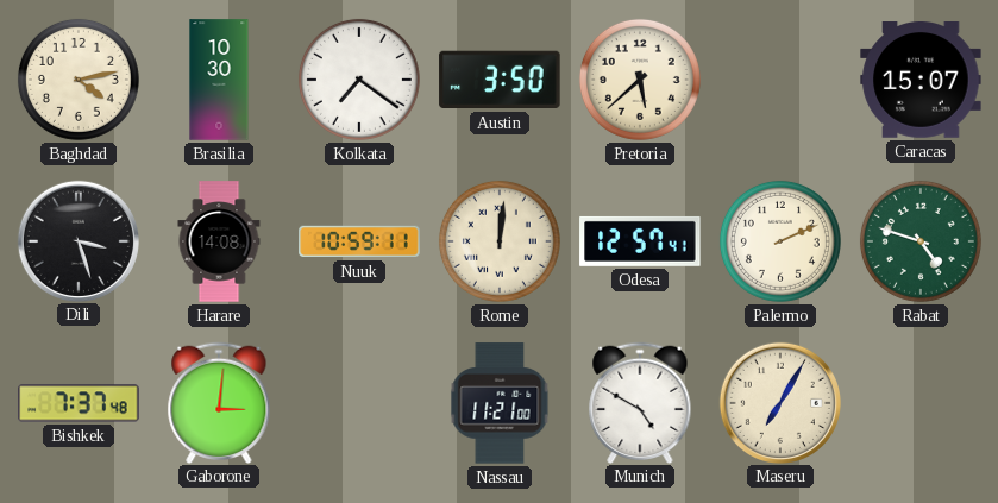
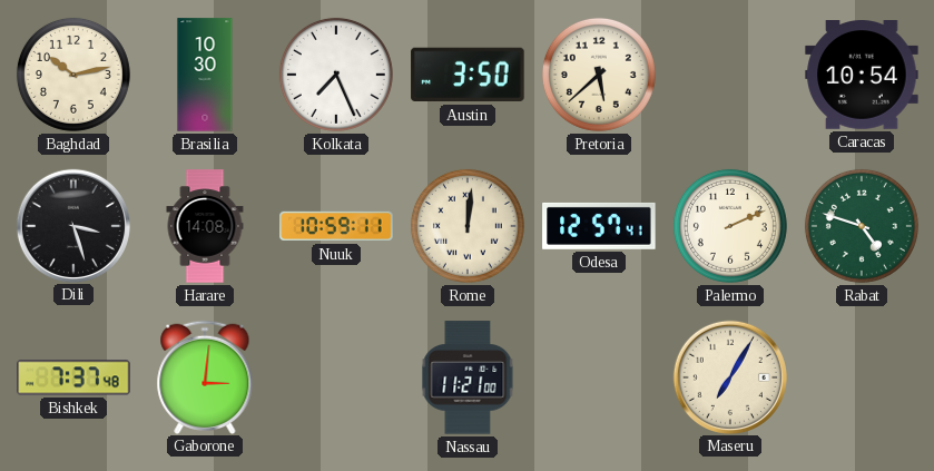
Baghdad: 4:13 -> 10:13
Kolkata: 7:21 -> 7:26
Caracas: 15:07 -> 10:54
Munich: 4:50 -> none
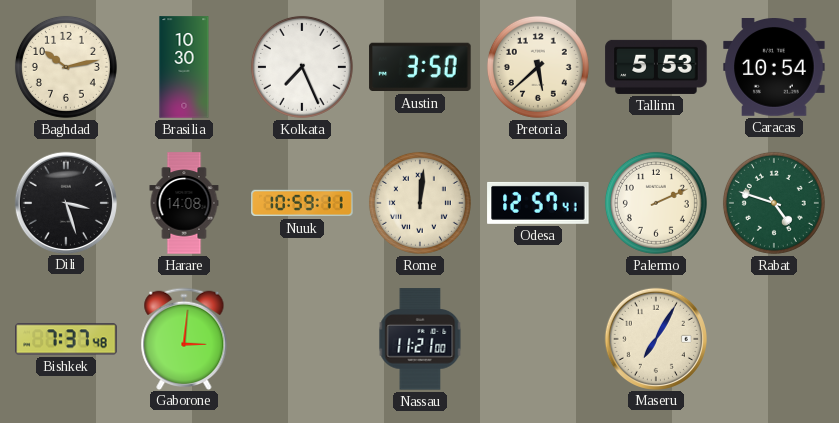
Tallinn: none -> 5:53
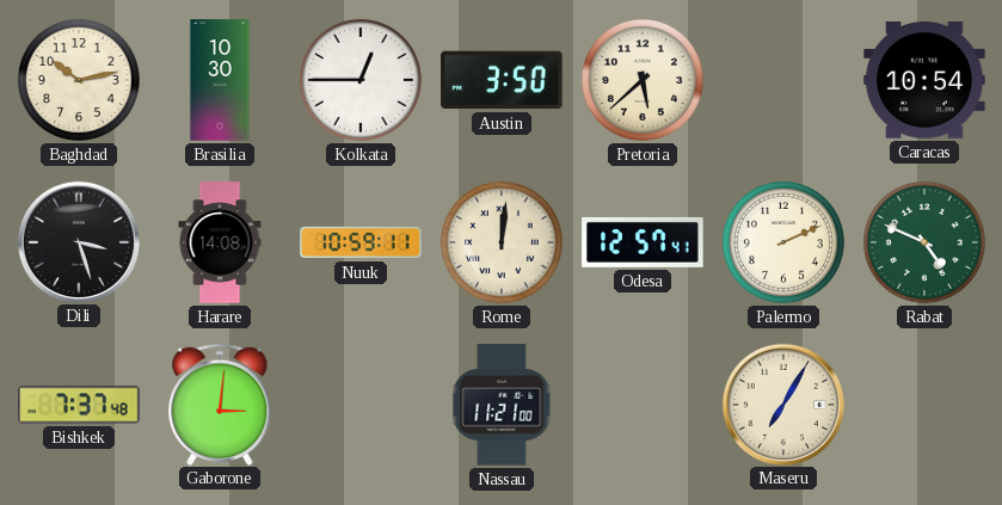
Kolkata: 7:26 -> 12:45
Tallinn: 5:53 -> none
Rabat: 4:48 -> 4:49
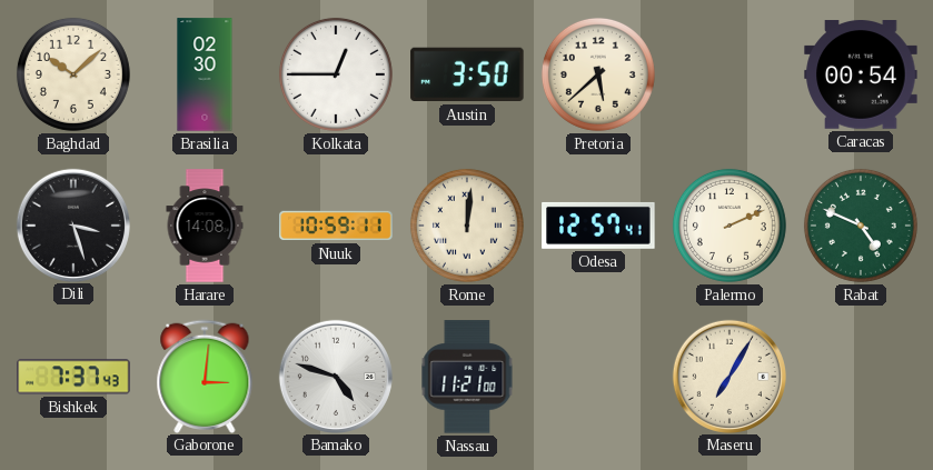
Baghdad: 10:13 -> 10:08
Brasilia: 10:30 -> 02:30
Caracas: 10:54 -> 00:54
Bishkek: 7:37:48 -> 7:37:43
Bamako: none -> 4:48
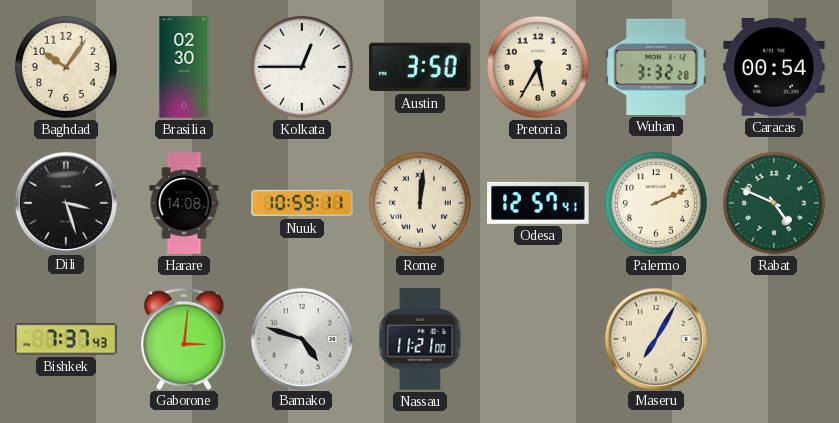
Baghdad: 10:08 -> 10:06
Pretoria: 5:38 -> 5:35
Wuhan: none -> 3:32
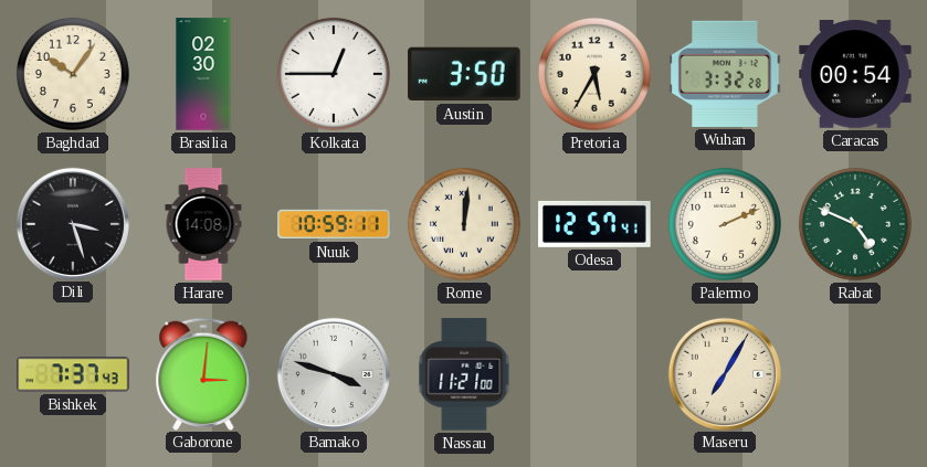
Bamako: 4:48 -> 3:48
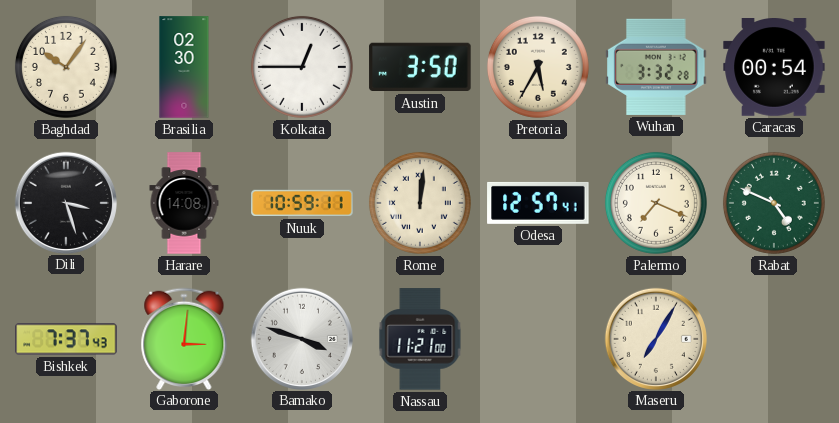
Palermo: 2:11 -> 7:19
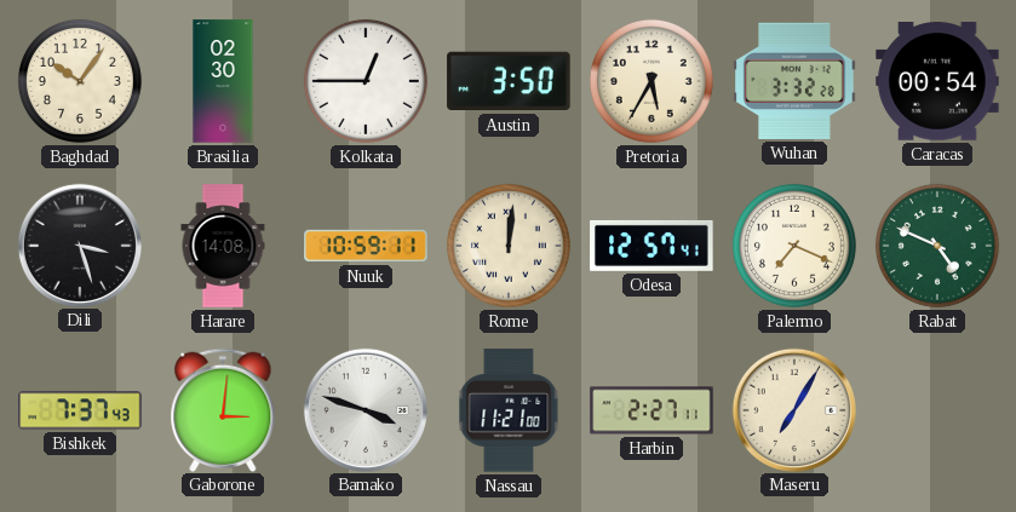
Harbin: none -> 2:27
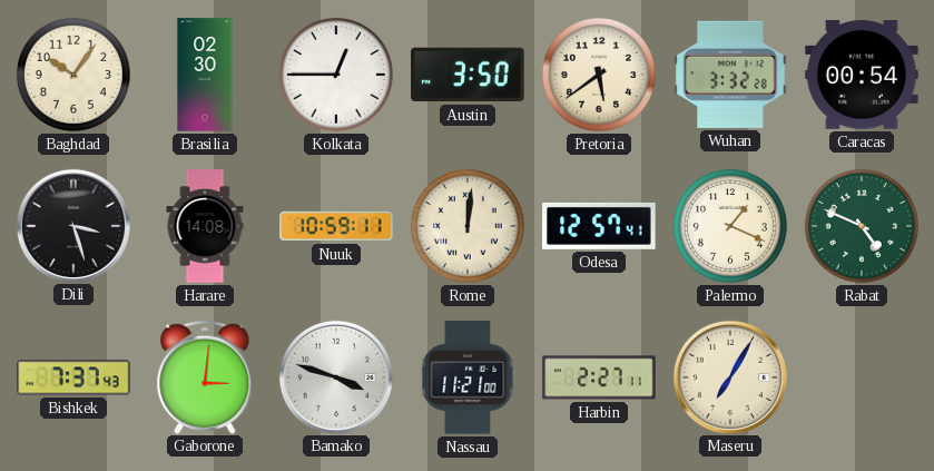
Pretoria: 5:35 -> 5:39
Palermo: 7:19 -> 1:19
